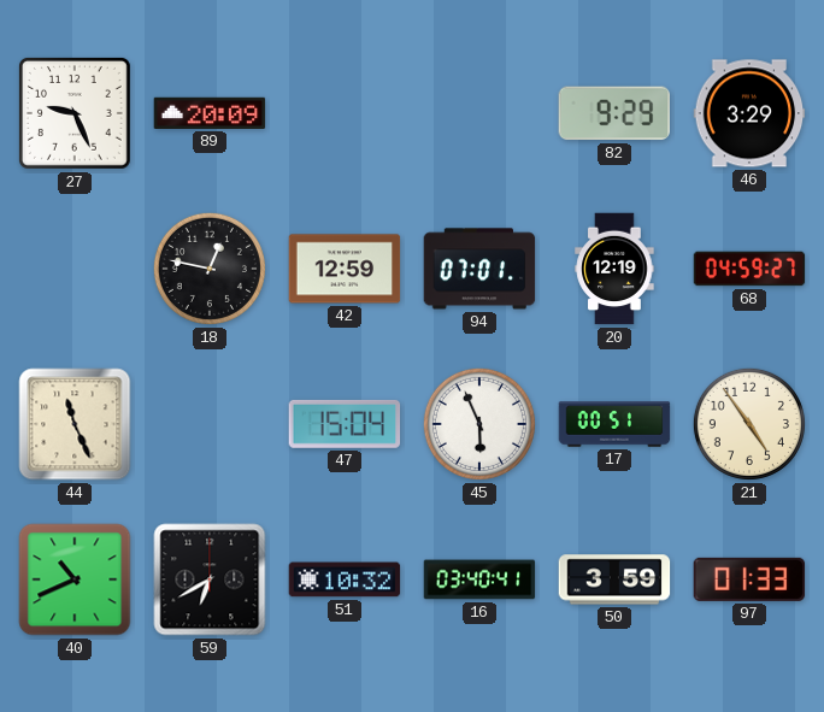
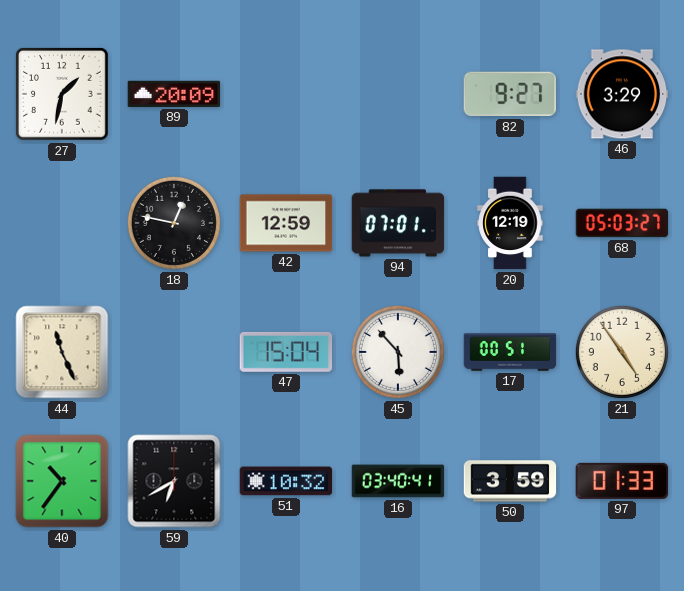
27: 9:26 -> 1:32
82: 9:29 -> 9:27
68: 04:59 -> 05:03
45: 5:56 -> 5:53
40: 10:41 -> 10:36
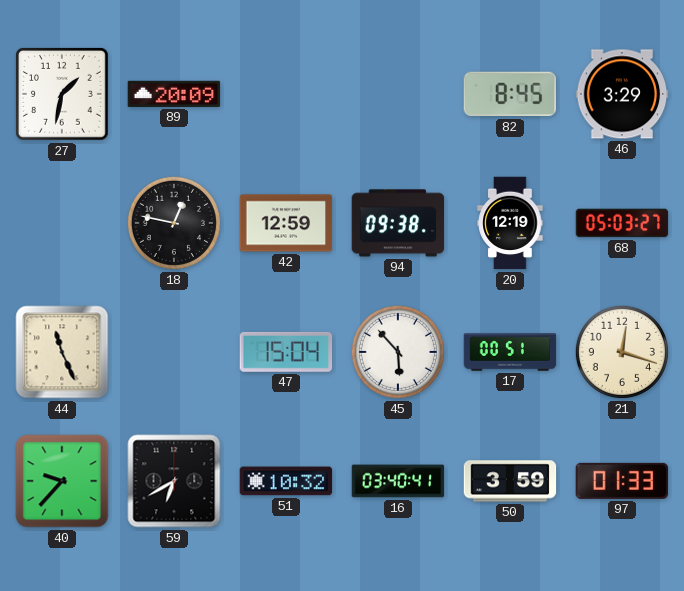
82: 9:27 -> 8:45
94: 07:01 -> 09:38
21: 4:54 -> 12:18
40: 10:36 -> 9:37
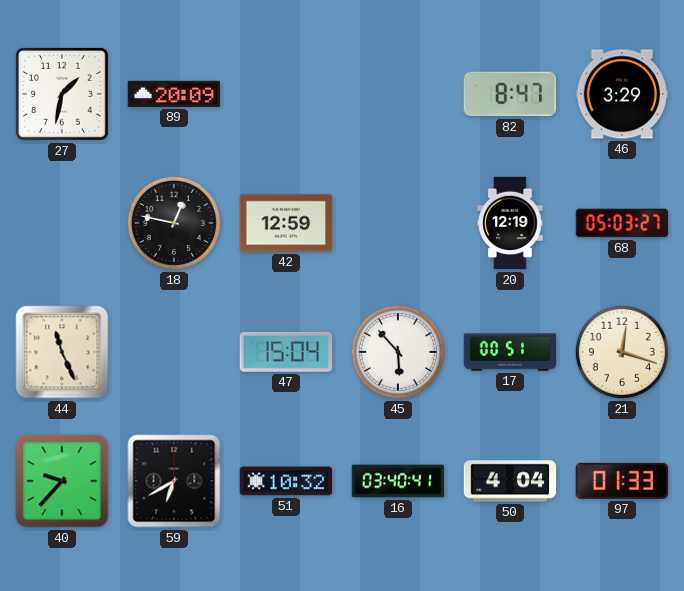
82: 8:45 -> 8:47
94: 09:38 -> none
50: 3:59 -> 4:04
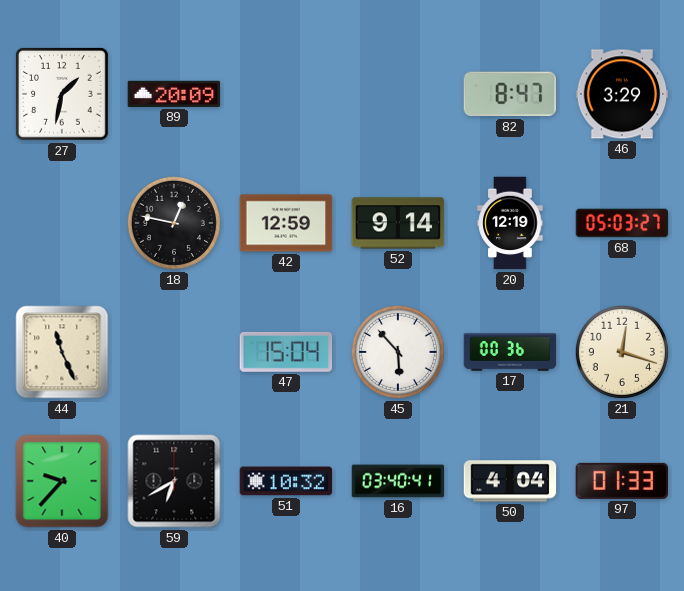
52: none -> 9:14
17: 00:51 -> 00:36
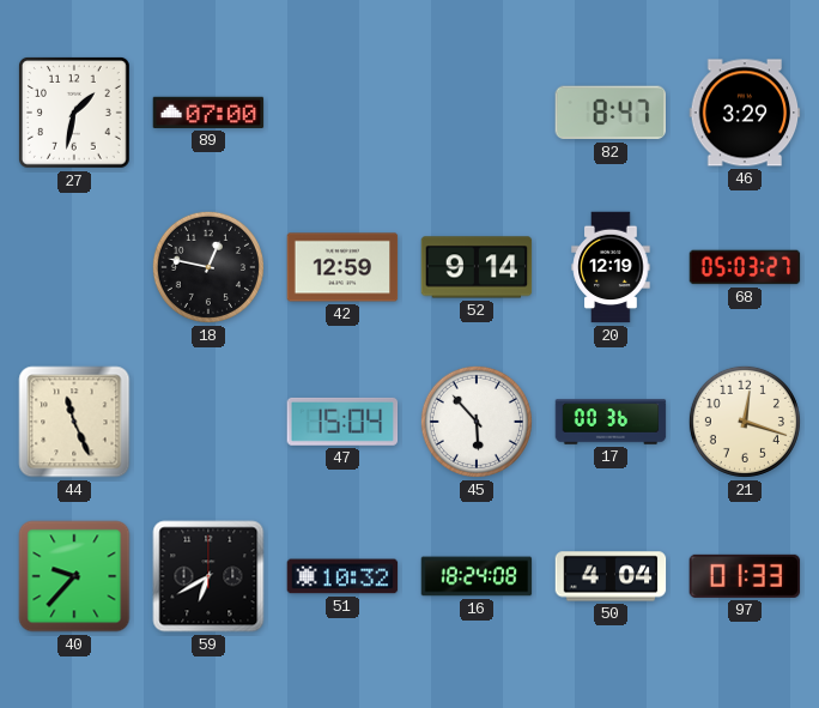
89: 20:09 -> 07:00
16: 03:40 -> 18:24
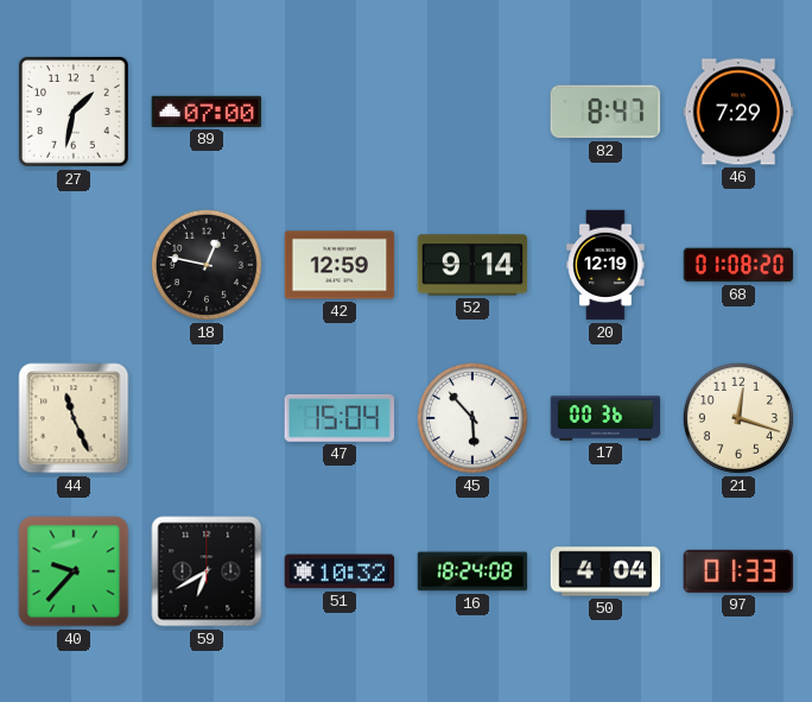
46: 3:29 -> 7:29
68: 05:03 -> 01:08
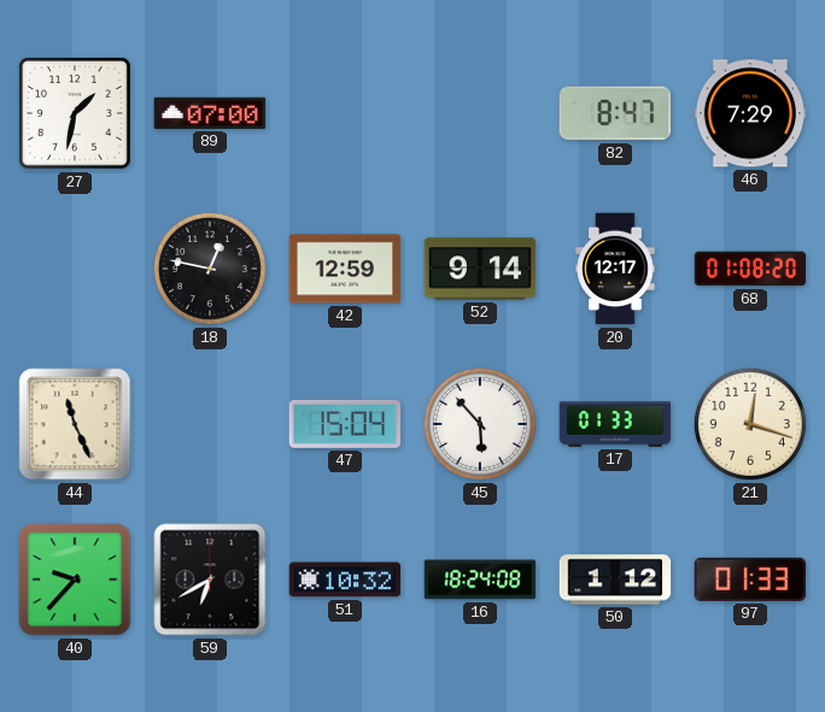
20: 12:19 -> 12:17
17: 00:36 -> 01:33
50: 4:04 -> 1:12
